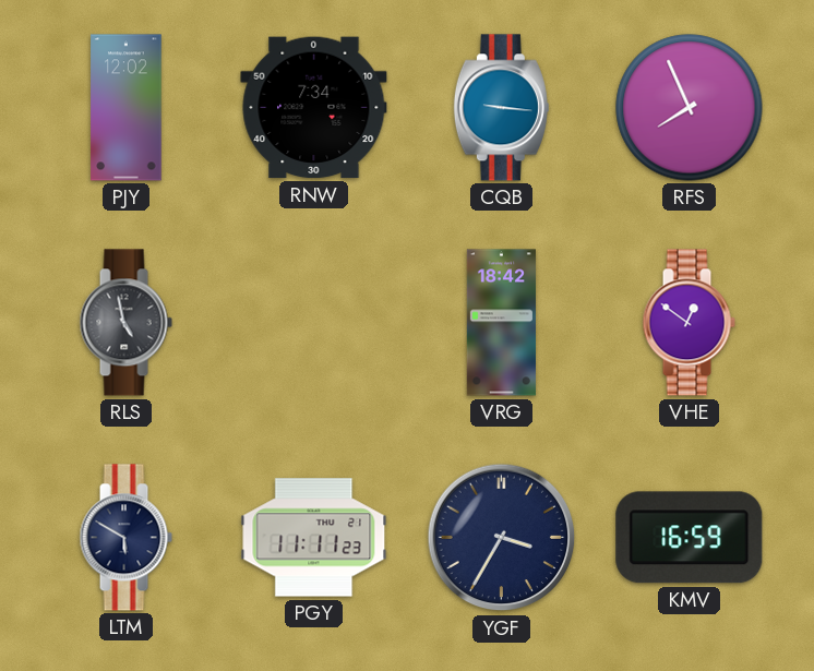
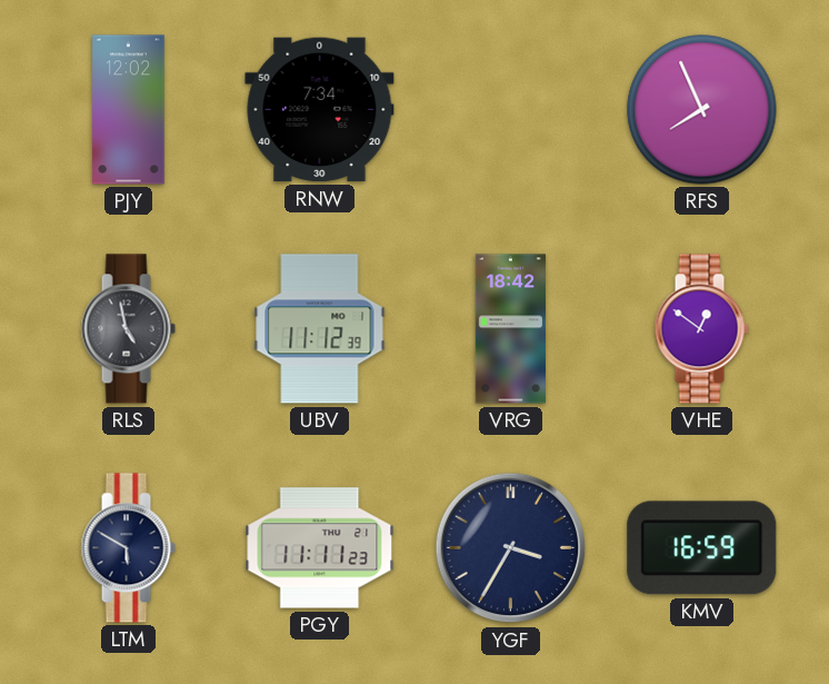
CQB: 9:16 -> none
UBV: none -> 11:12
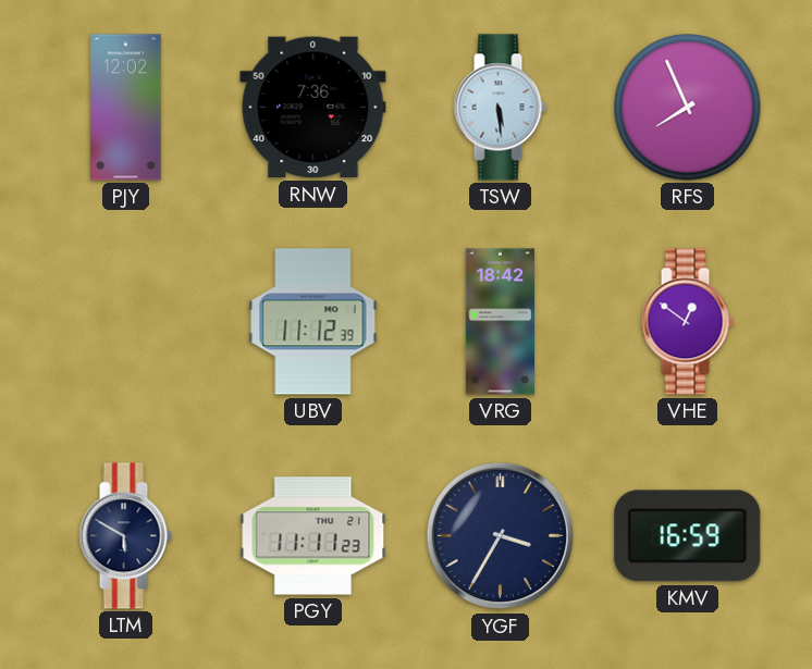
RNW: 7:34 -> 7:36
TSW: none -> 5:29
RLS: 4:58 -> none
